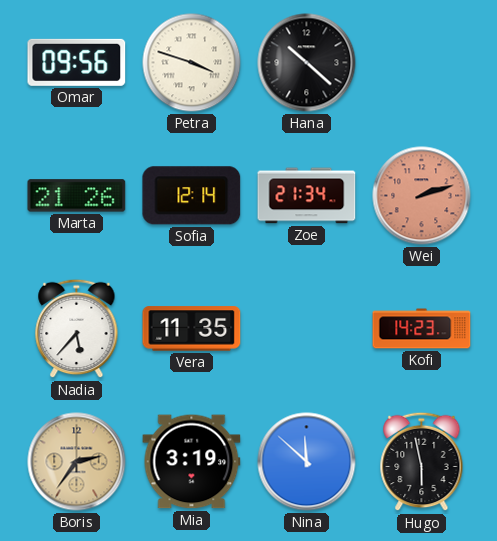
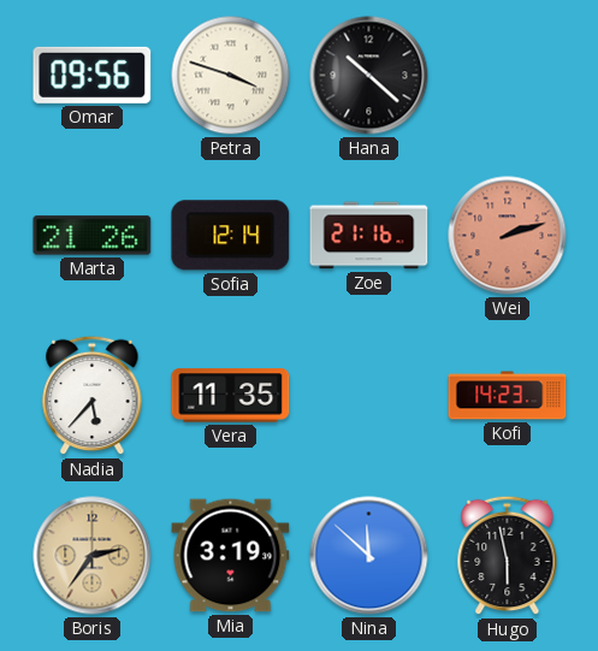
Zoe: 21:34 -> 21:16
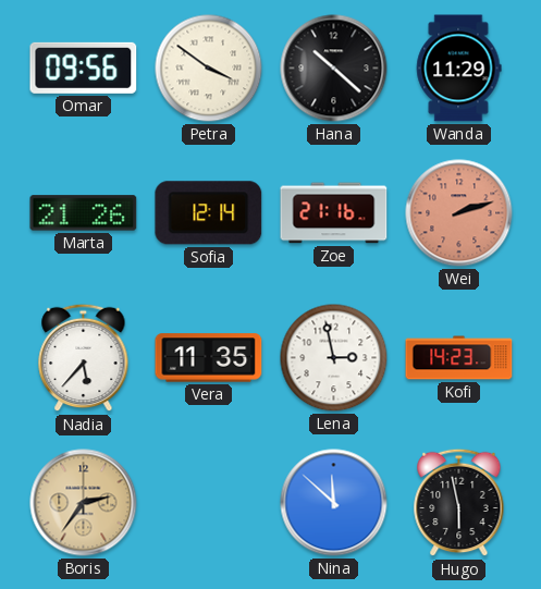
Petra: 3:48 -> 3:51
Wanda: none -> 11:29
Lena: none -> 2:58
Mia: 3:19 -> none
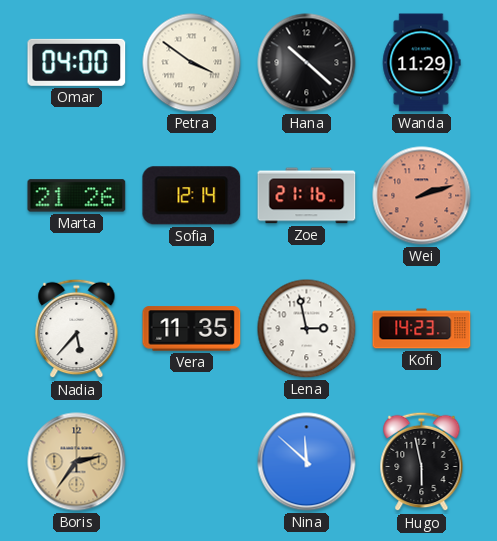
Omar: 09:56 -> 04:00
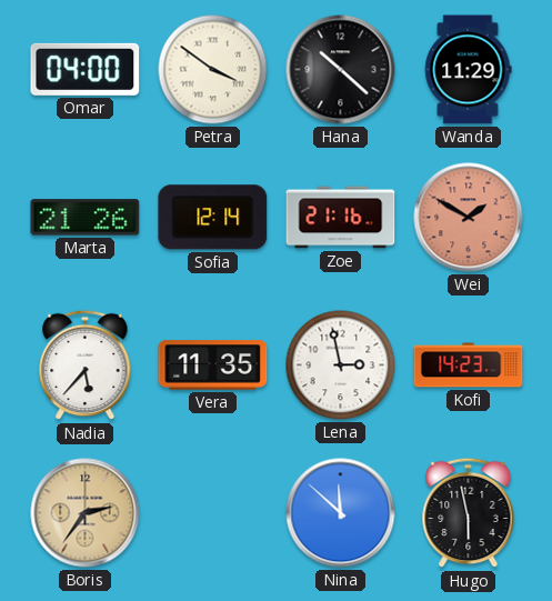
Wei: 2:12 -> 1:50
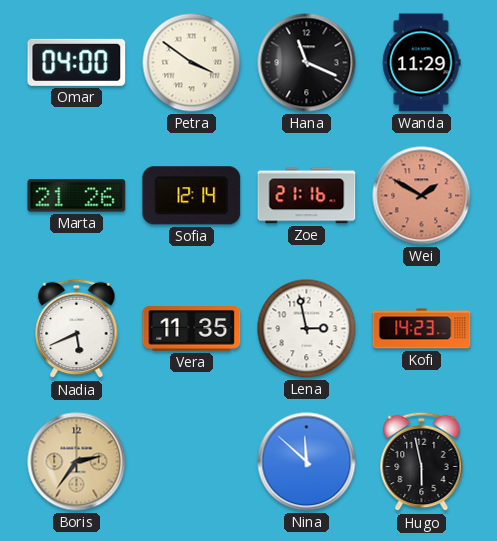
Hana: 10:22 -> 11:19
Nadia: 5:37 -> 5:41
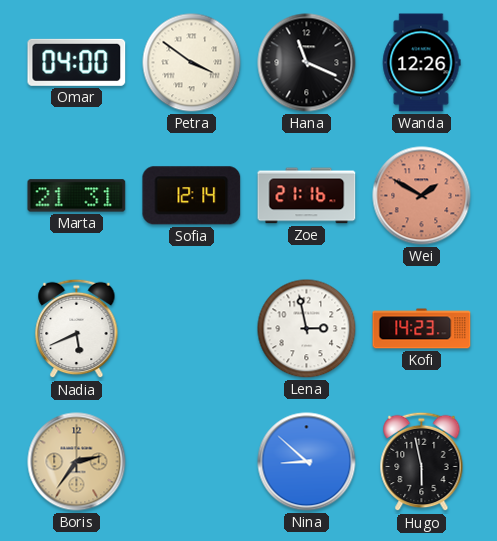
Wanda: 11:29 -> 12:26
Marta: 21:26 -> 21:31
Vera: 11:35 -> none
Nina: 11:52 -> 8:52
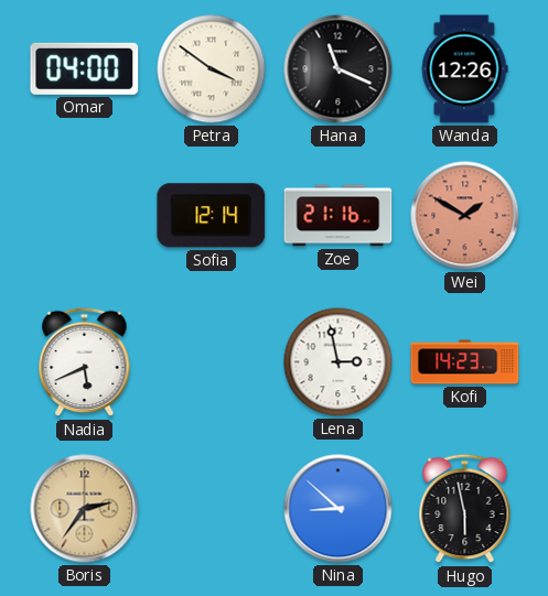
Marta: 21:31 -> none
